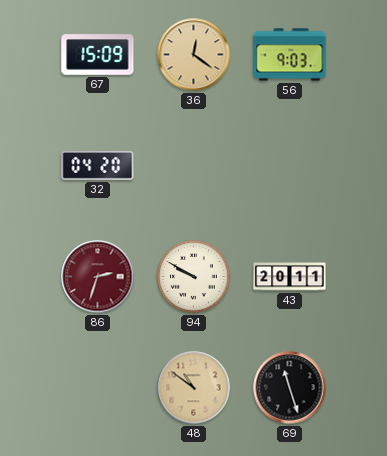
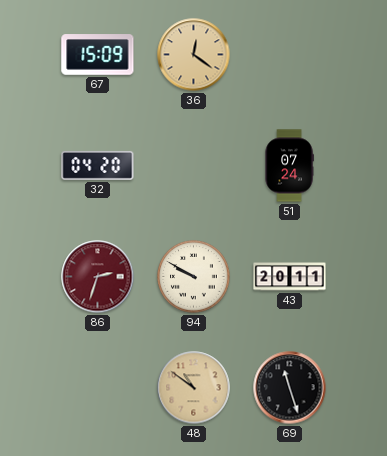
56: 9:03 -> none
51: none -> 07:24
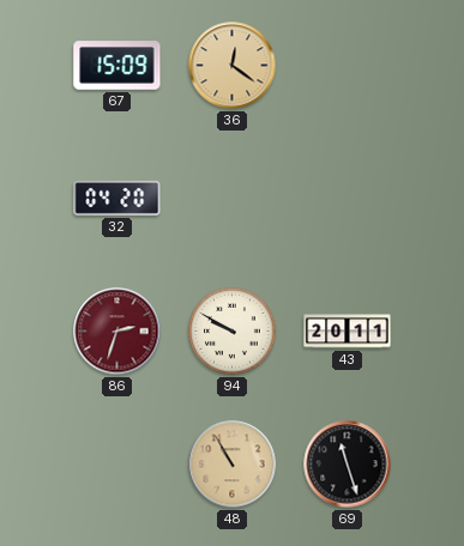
51: 07:24 -> none
48: 10:51 -> 10:55
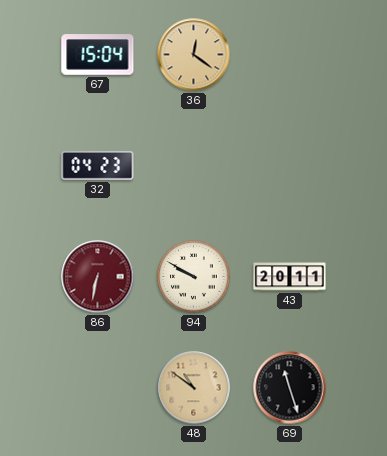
67: 15:09 -> 15:04
32: 04:20 -> 04:23
86: 2:33 -> 6:32
48: 10:55 -> 10:51
